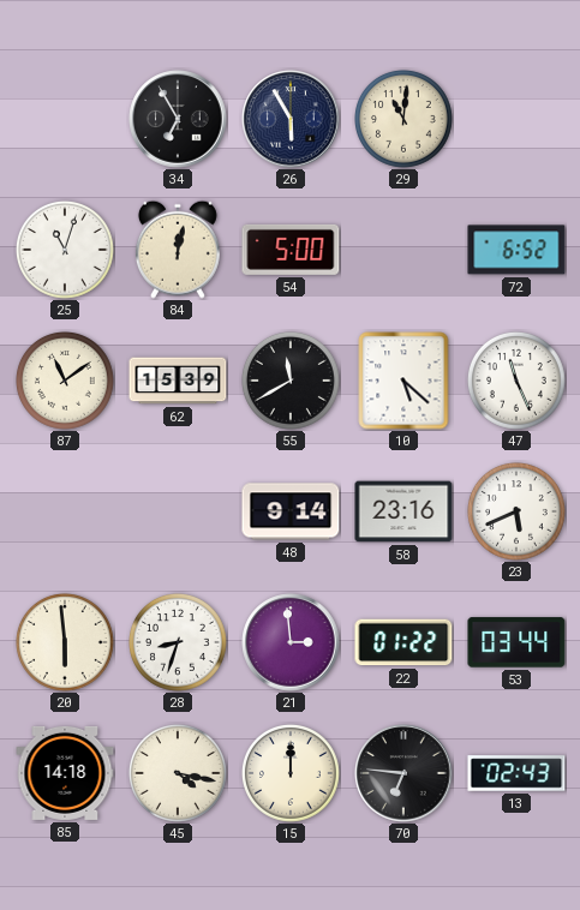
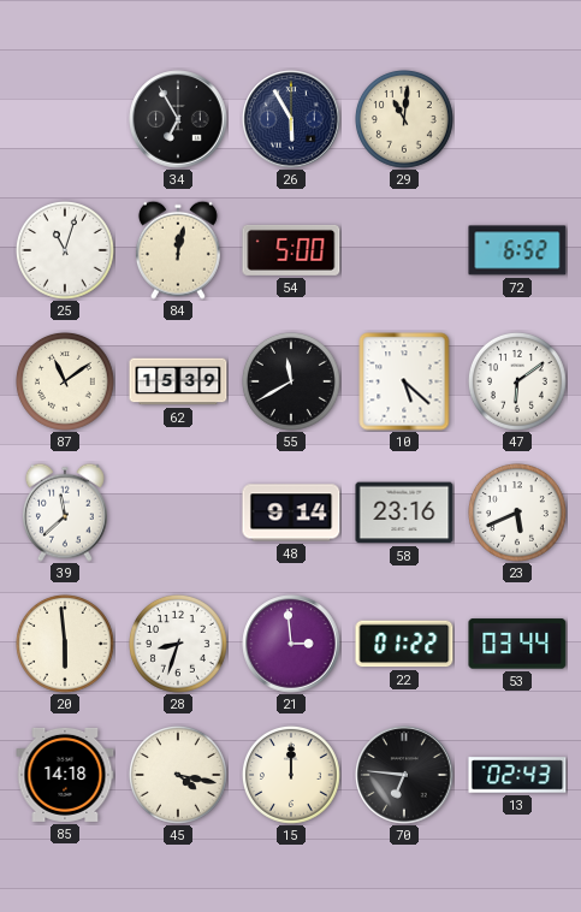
47: 11:26 -> 6:09
39: none -> 11:38
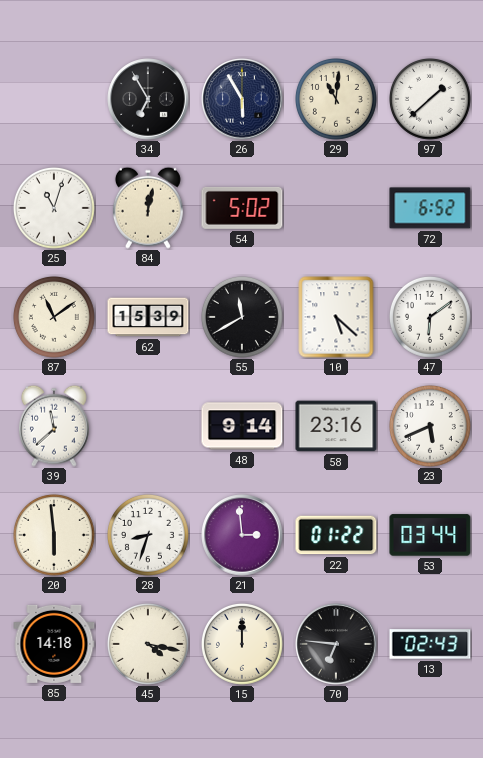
97: none -> 1:38
54: 5:00 -> 5:02
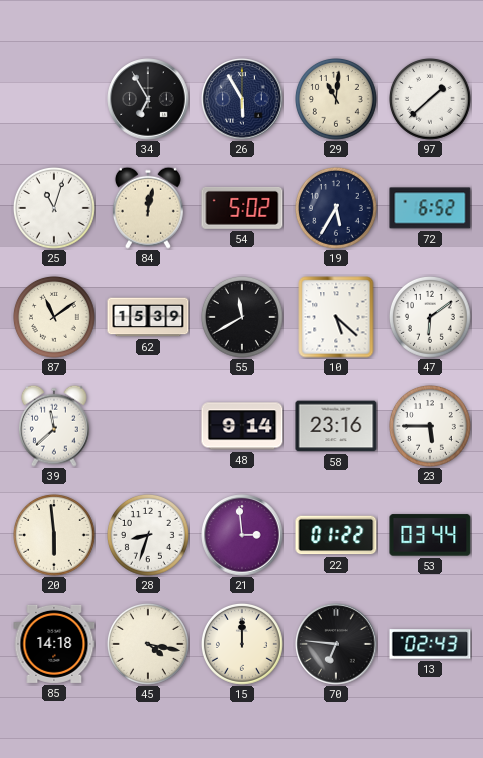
19: none -> 5:35
23: 5:41 -> 5:45
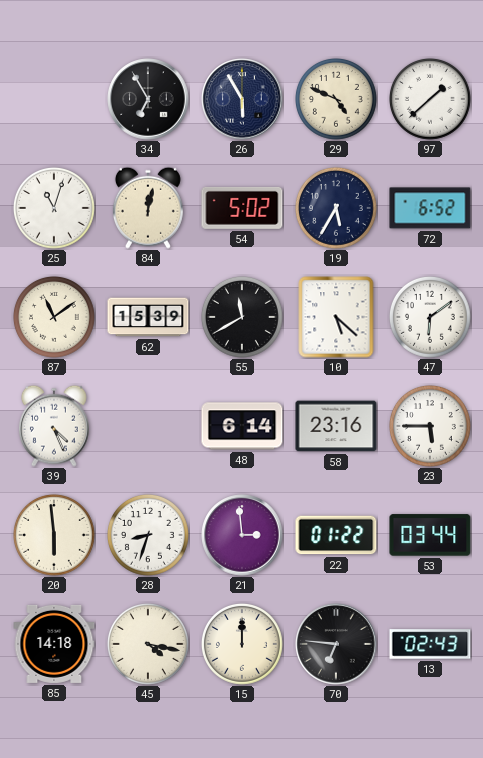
29: 11:01 -> 4:49
39: 11:38 -> 4:26
48: 9:14 -> 6:14
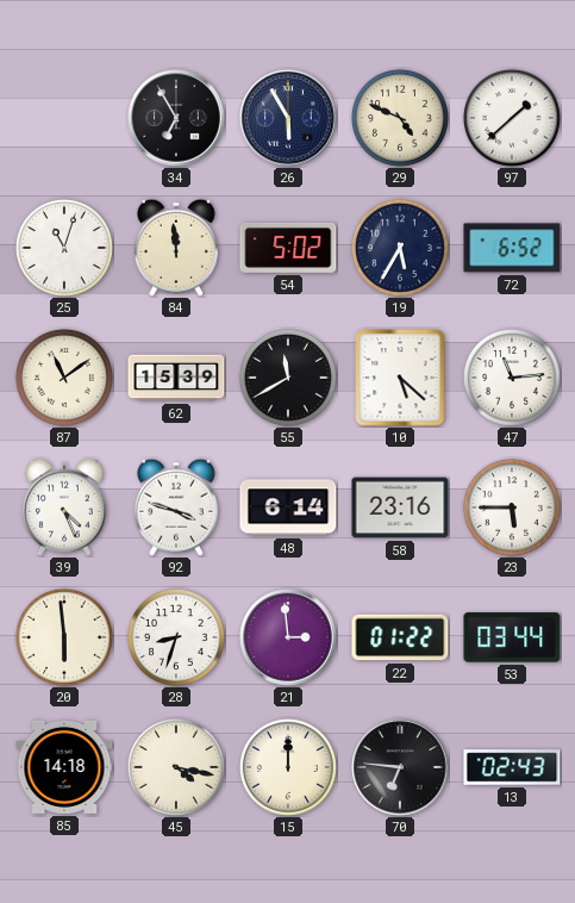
84: 12:02 -> 11:59
47: 6:09 -> 11:14
92: none -> 3:48
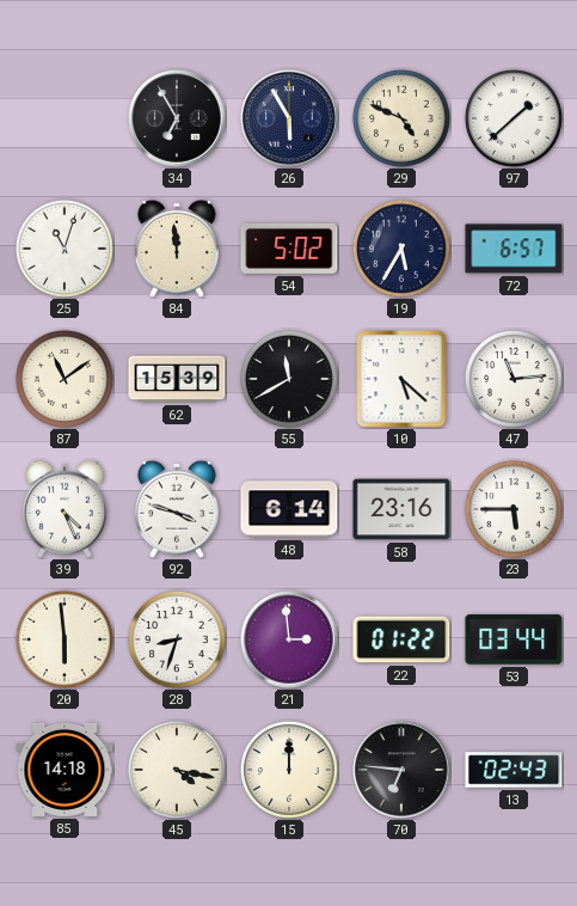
72: 6:52 -> 6:57
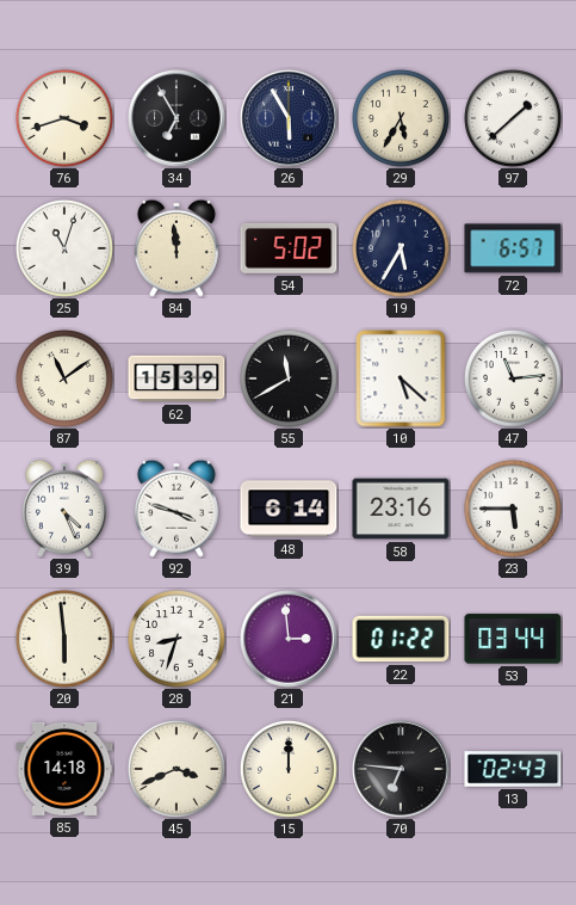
76: none -> 3:42
29: 4:49 -> 5:35
45: 4:17 -> 3:41
